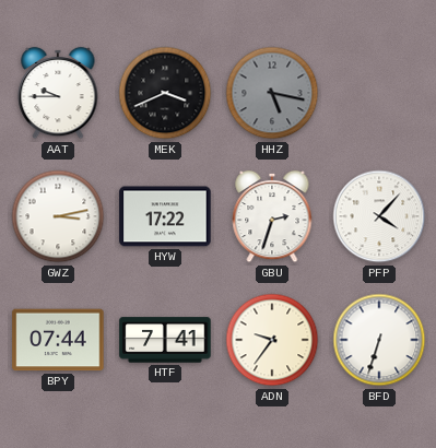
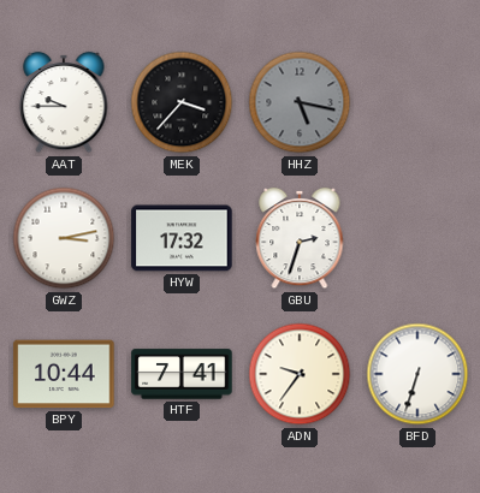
MEK: 3:41 -> 3:37
HYW: 17:22 -> 17:32
PFP: 4:07 -> none
BPY: 07:44 -> 10:44
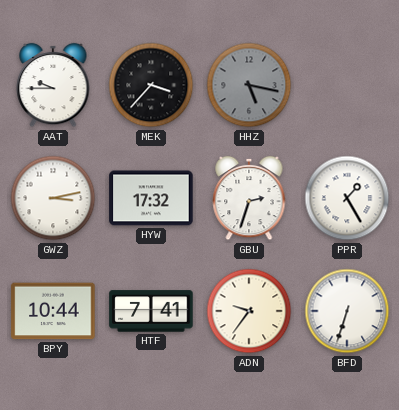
PPR: none -> 1:25
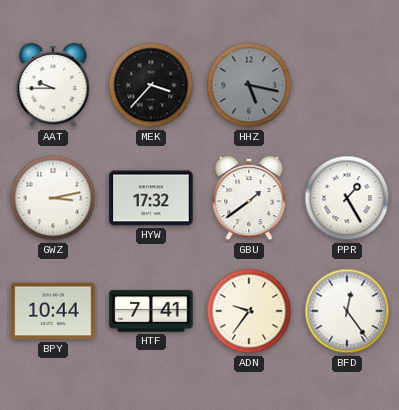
GBU: 2:33 -> 1:39
BFD: 6:33 -> 12:24
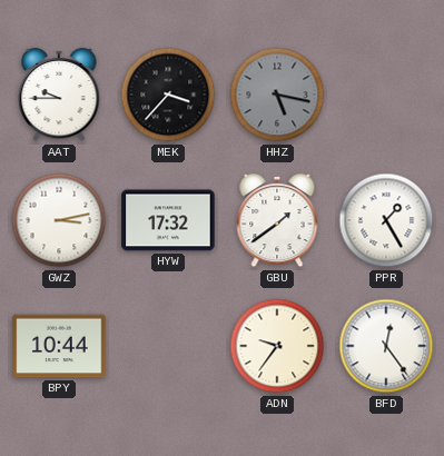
HTF: 7:41 -> none
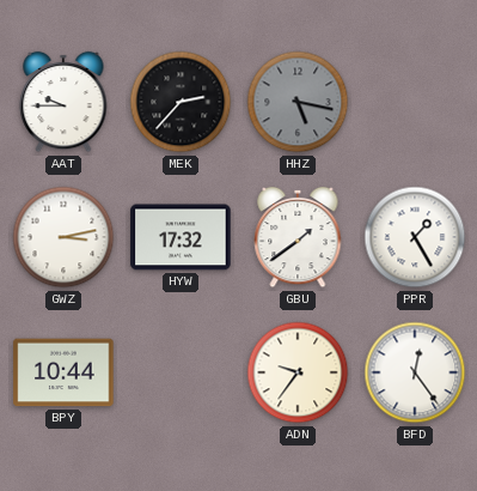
MEK: 3:37 -> 2:37
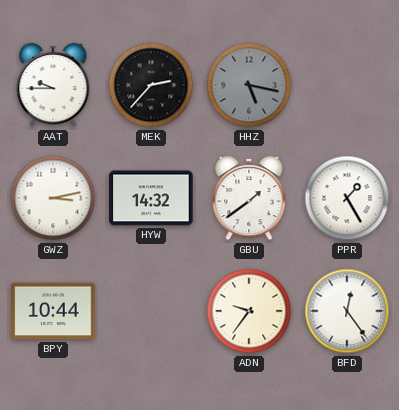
HYW: 17:32 -> 14:32
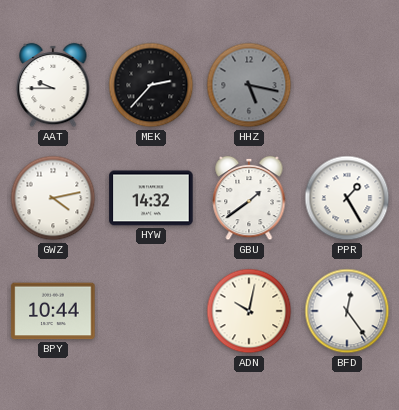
GWZ: 3:13 -> 4:13
ADN: 9:36 -> 10:02
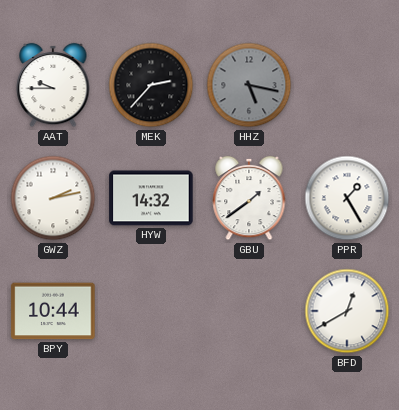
GWZ: 4:13 -> 2:13
ADN: 10:02 -> none
BFD: 12:24 -> 12:40
